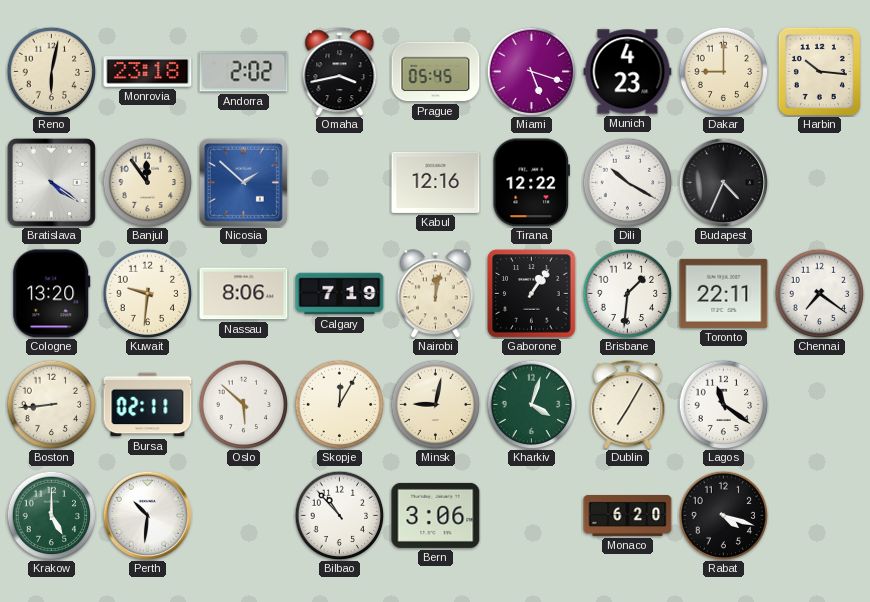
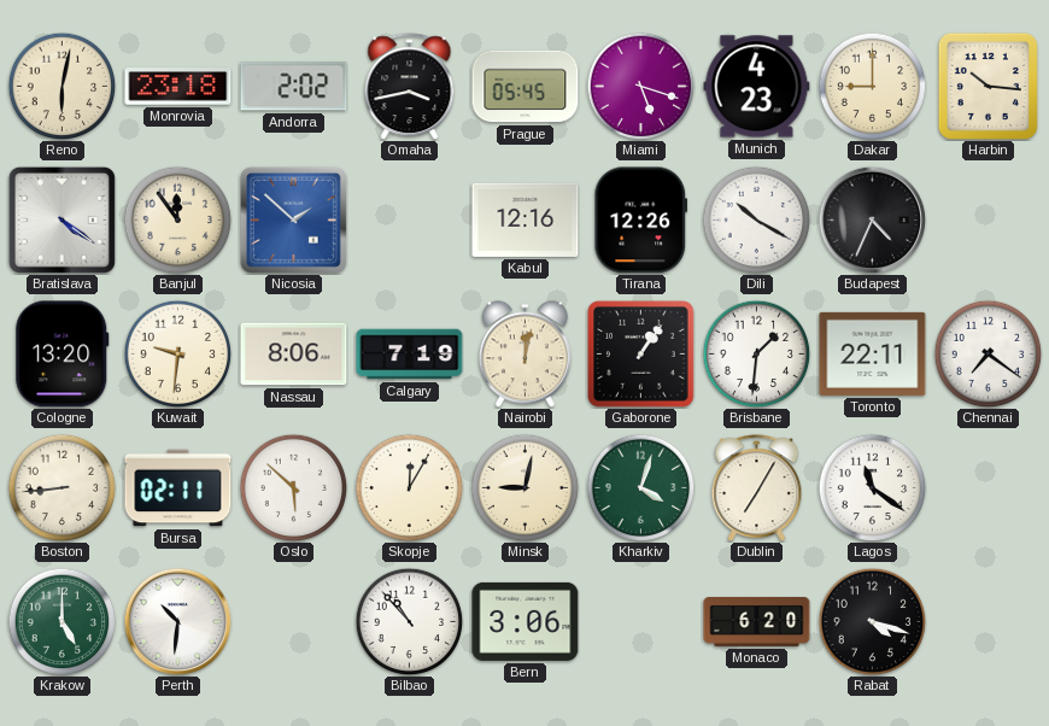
Tirana: 12:22 -> 12:26
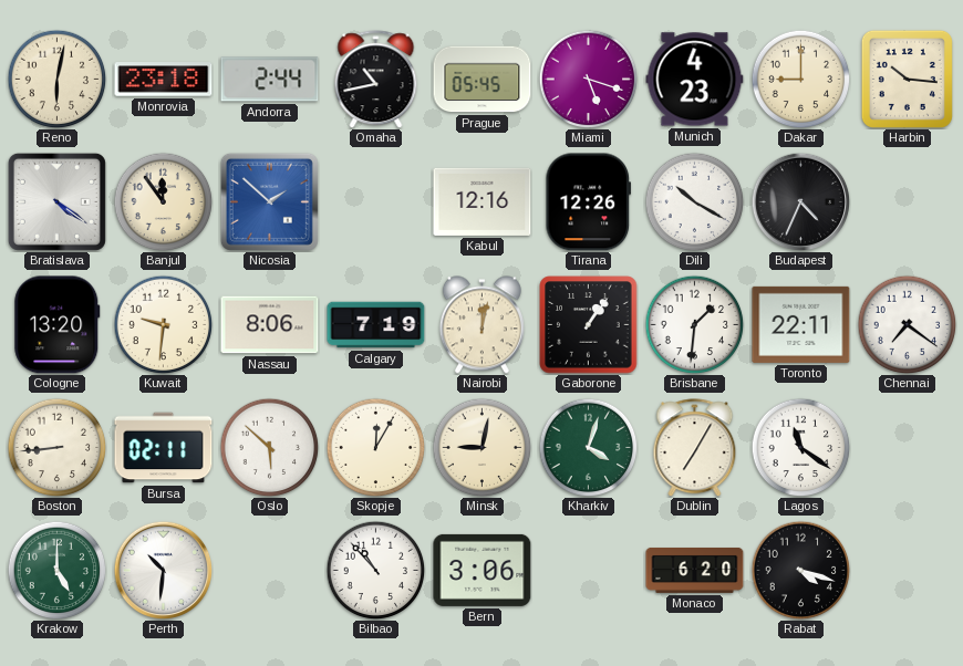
Andorra: 2:02 -> 2:44
Omaha: 3:43 -> 10:43
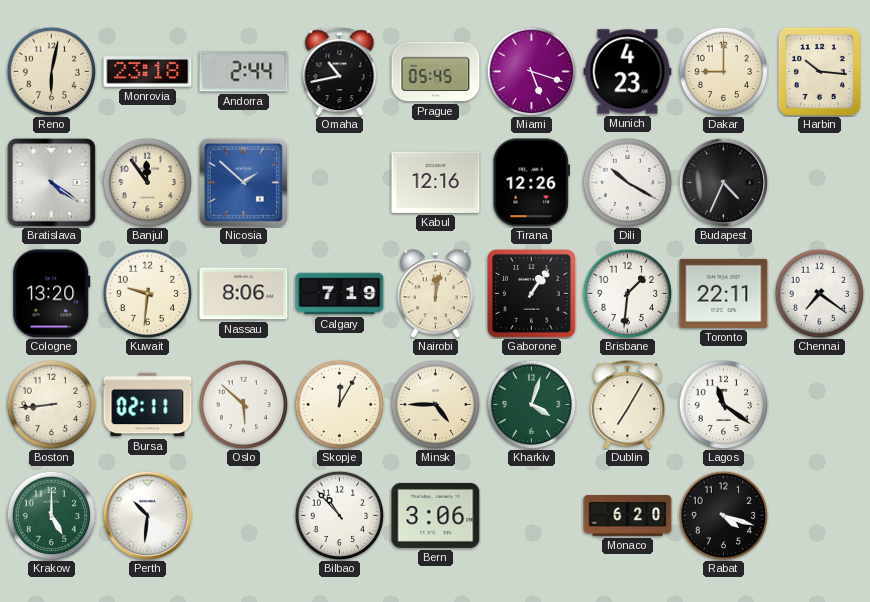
Minsk: 9:02 -> 4:45
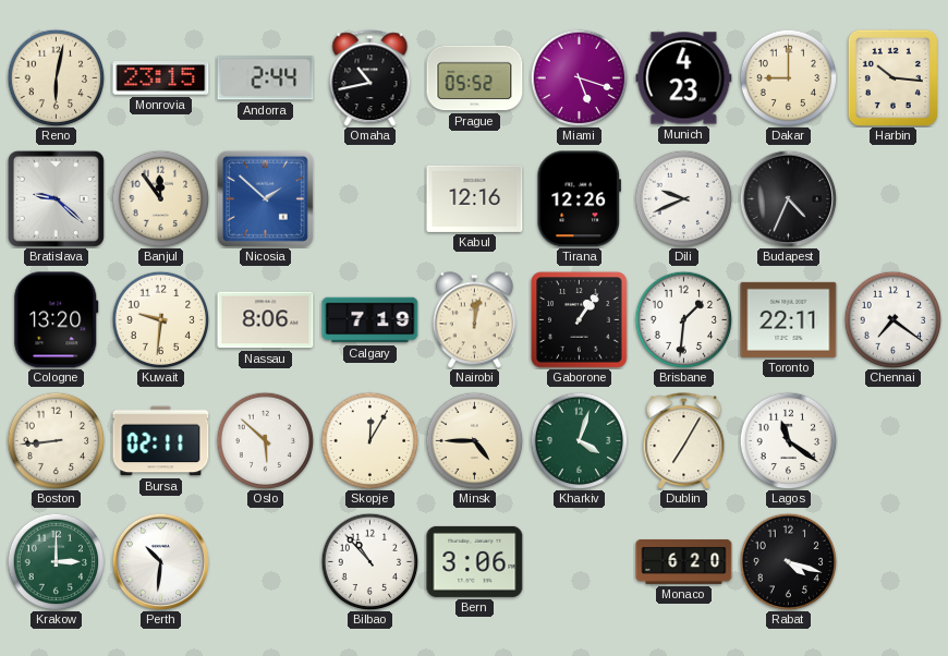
Monrovia: 23:18 -> 23:15
Prague: 05:45 -> 05:52
Bratislava: 4:21 -> 9:22
Dili: 10:20 -> 9:41
Krakow: 5:00 -> 3:00
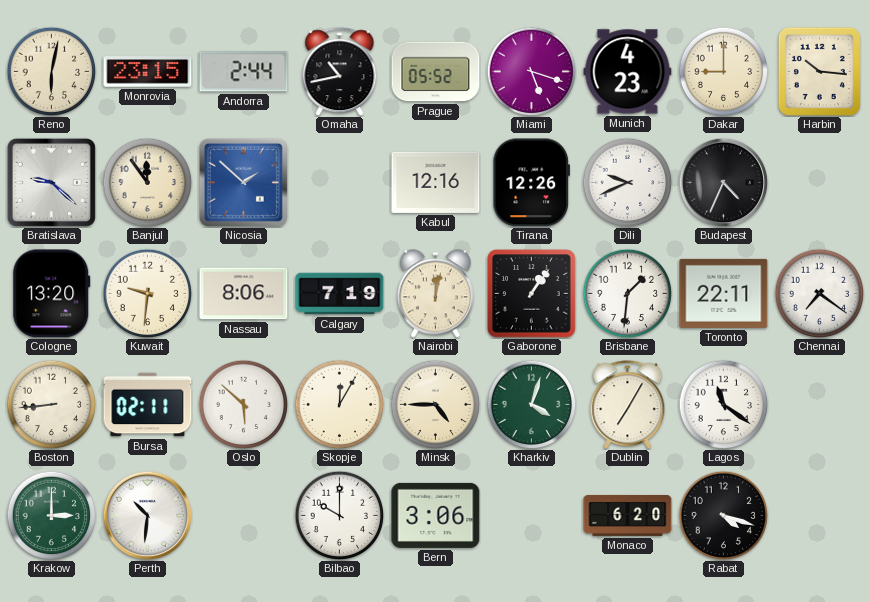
Bilbao: 10:53 -> 10:00
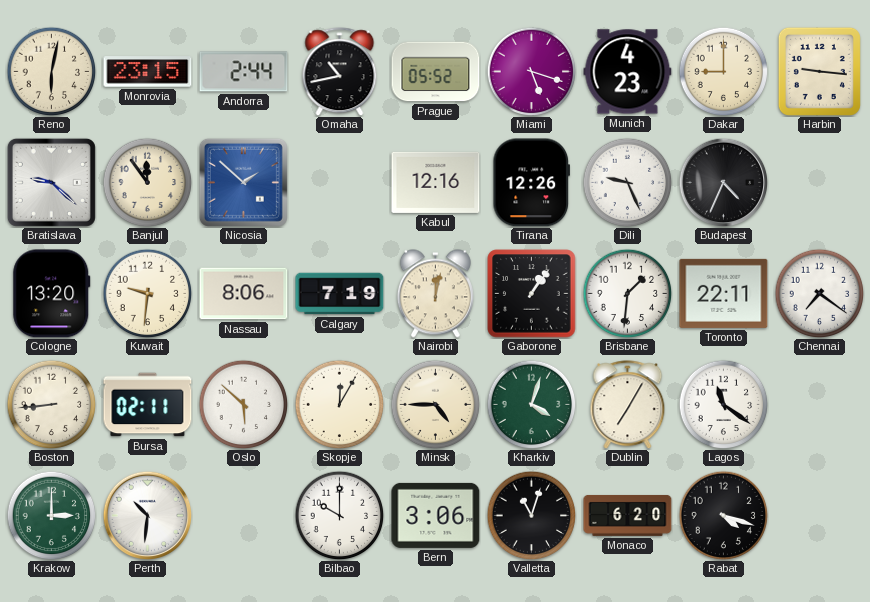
Harbin: 10:16 -> 9:16
Dili: 9:41 -> 9:26
Valletta: none -> 11:03
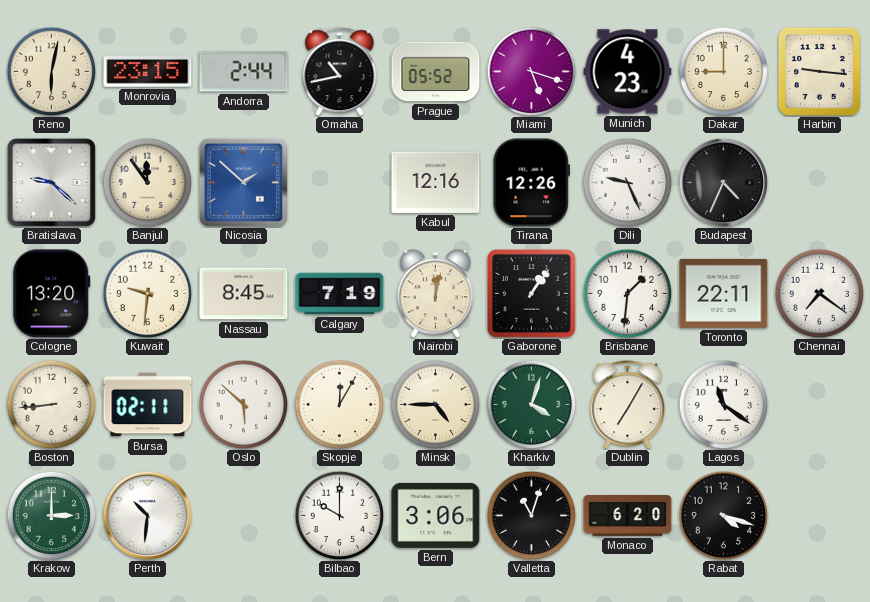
Nassau: 8:06 -> 8:45
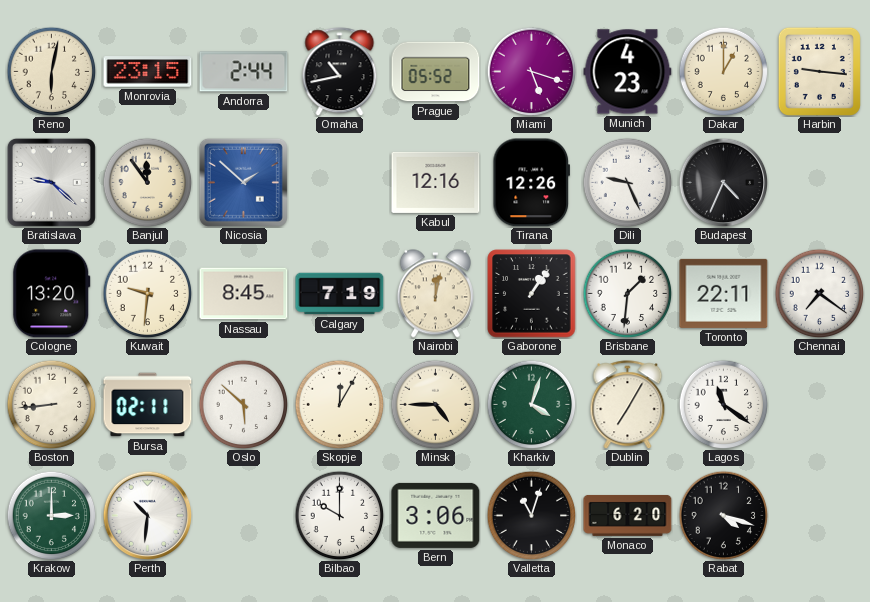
Dakar: 9:00 -> 1:00
